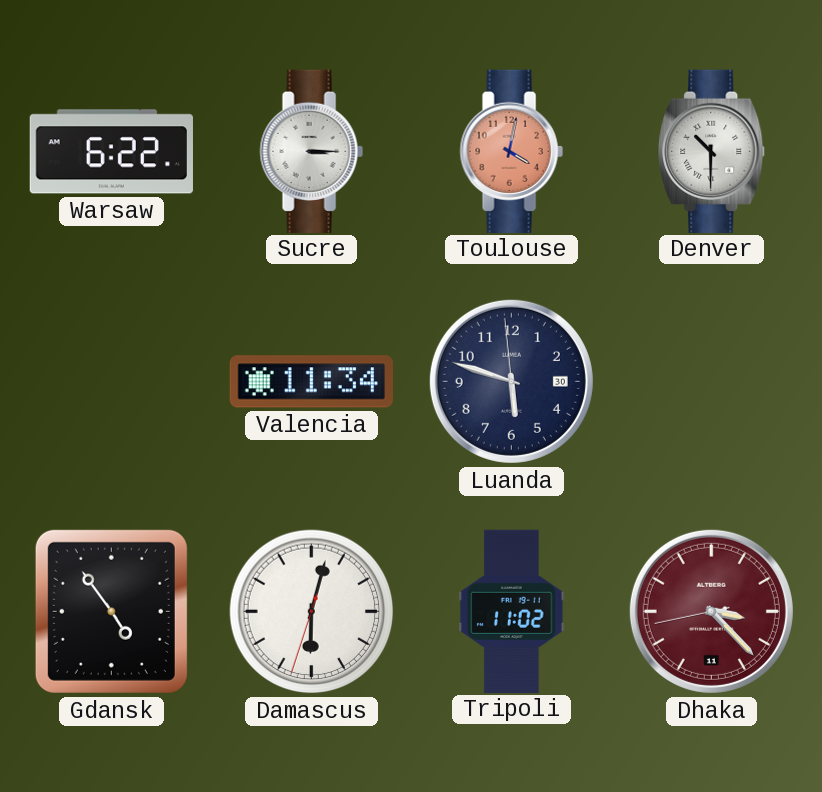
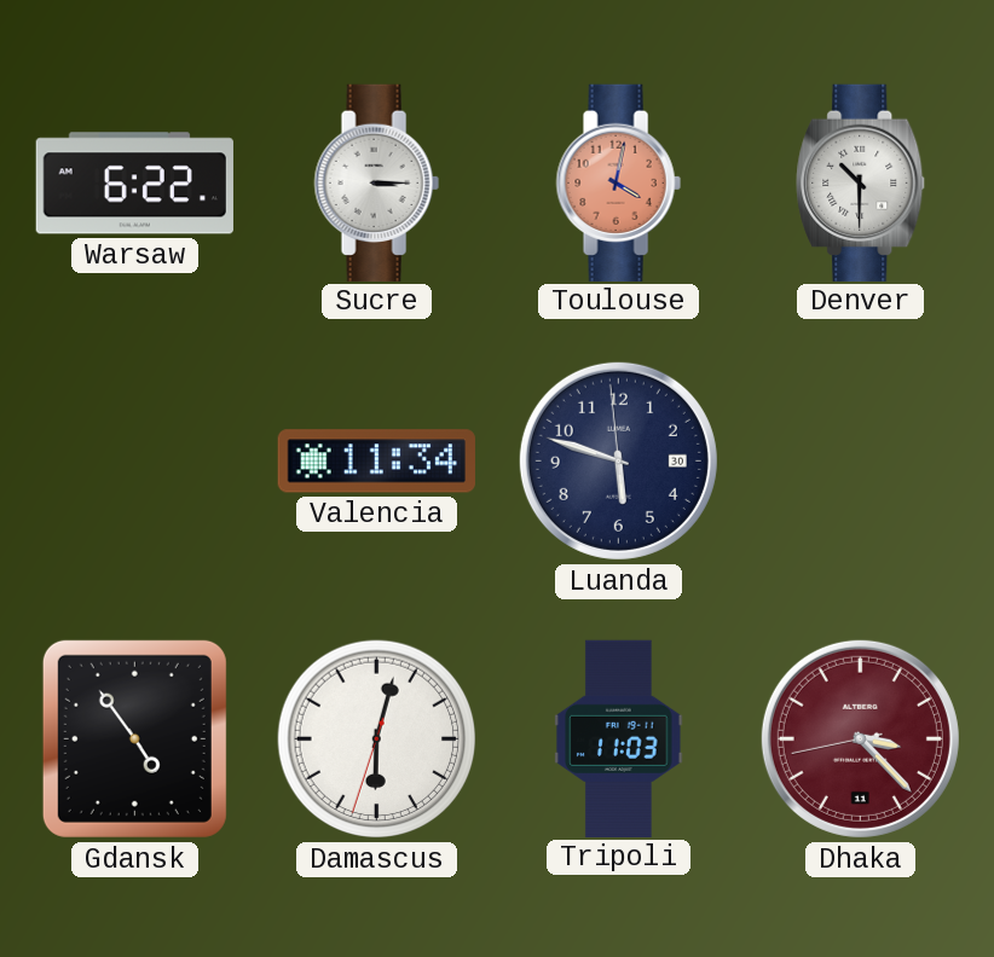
Tripoli: 11:02 -> 11:03
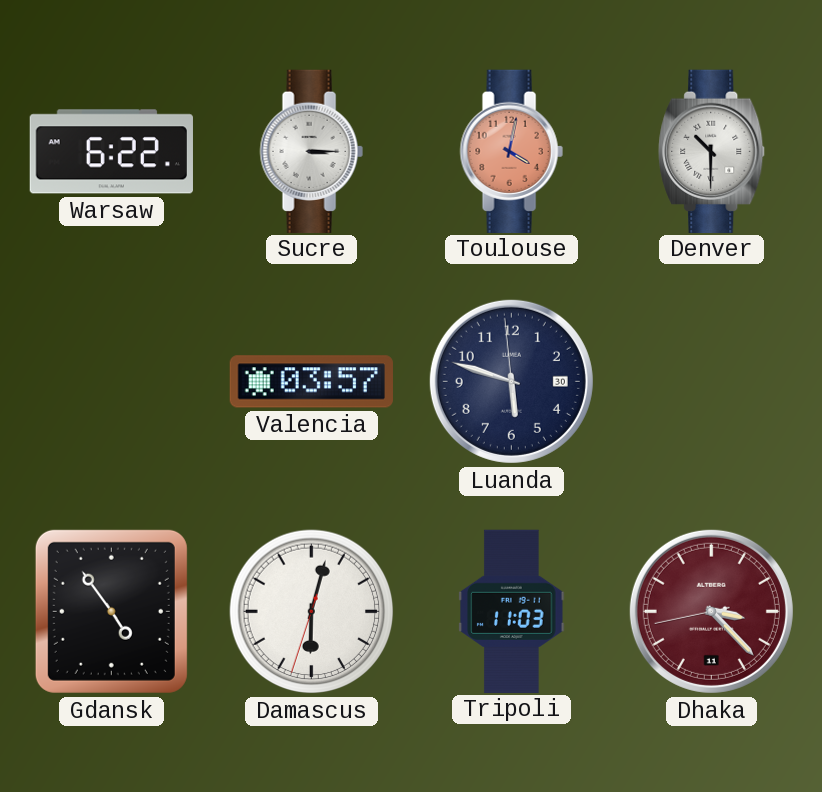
Valencia: 11:34 -> 03:57
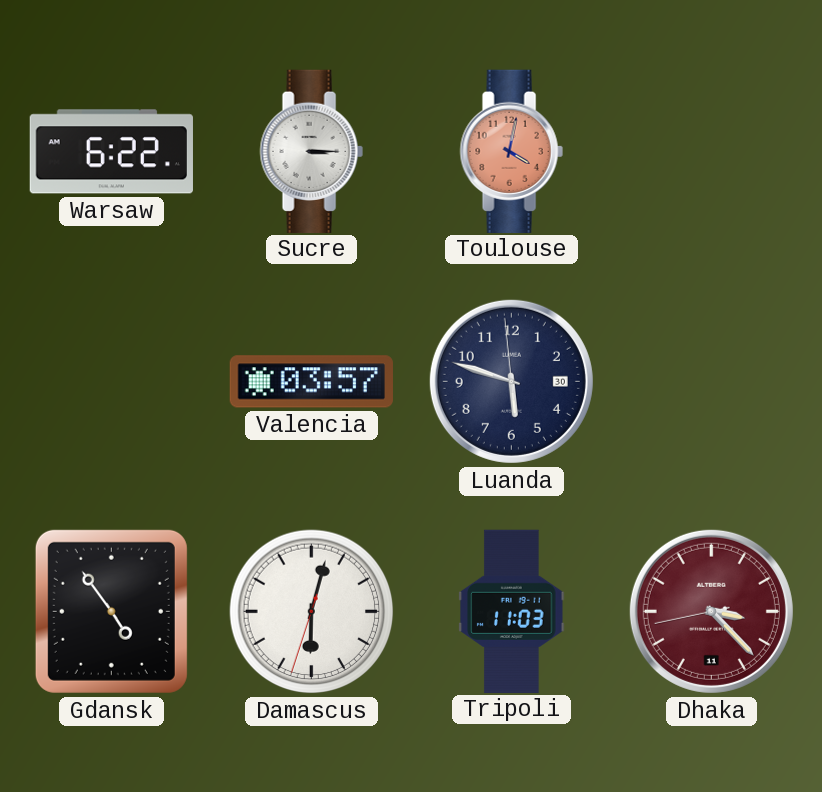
Denver: 10:30 -> none
